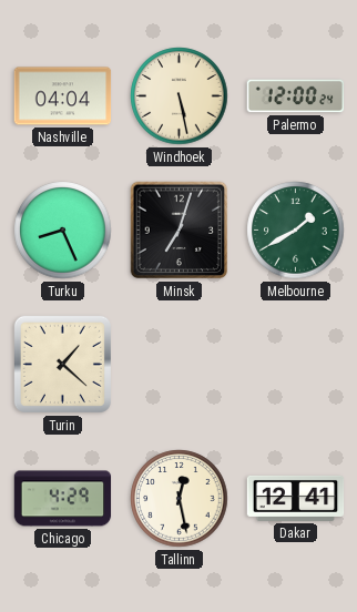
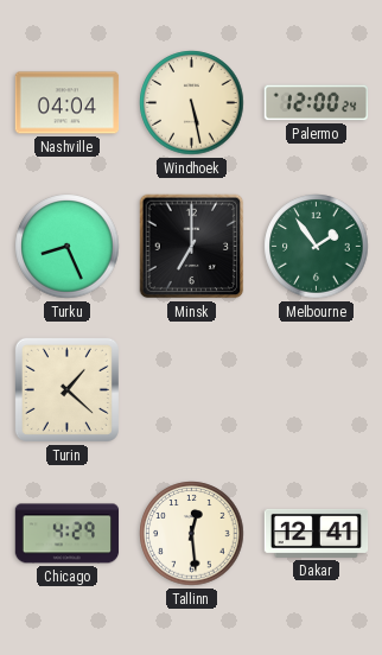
Minsk: 7:03 -> 7:00
Melbourne: 1:40 -> 1:54
Tallinn: 12:28 -> 12:29
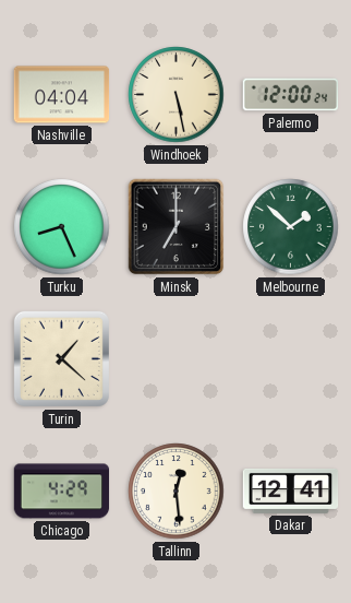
Melbourne: 1:54 -> 1:52
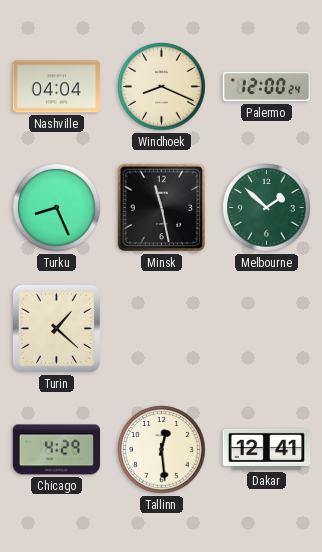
Windhoek: 5:28 -> 8:19
Minsk: 7:00 -> 11:28
